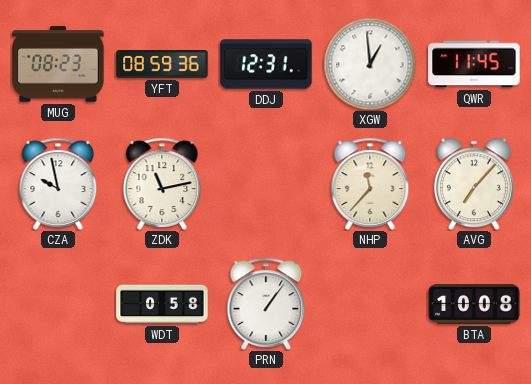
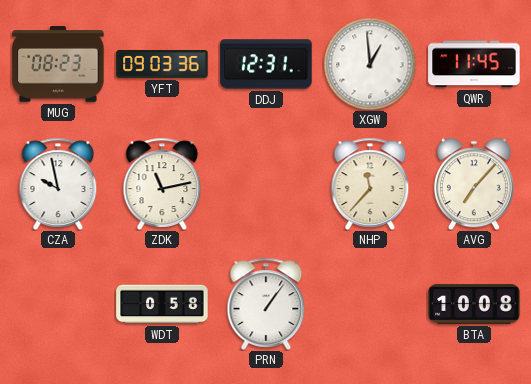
YFT: 08:59 -> 09:03
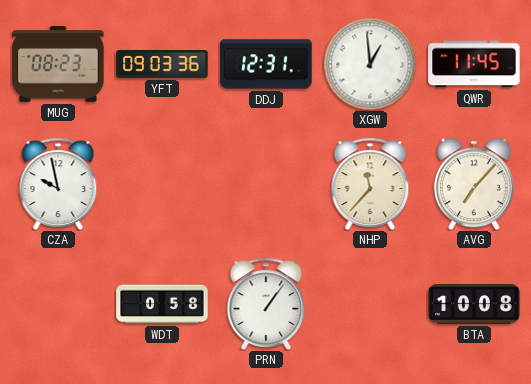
ZDK: 11:13 -> none
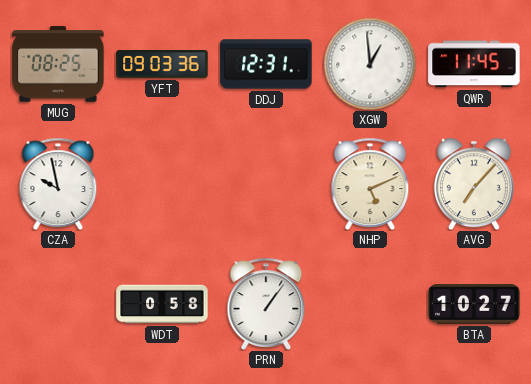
MUG: 08:23 -> 08:25
NHP: 11:37 -> 5:11
BTA: 10:08 -> 10:27
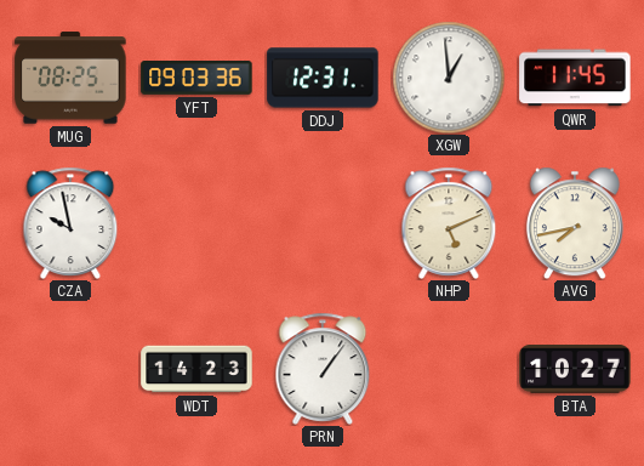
AVG: 7:07 -> 7:43
WDT: 0:58 -> 14:23
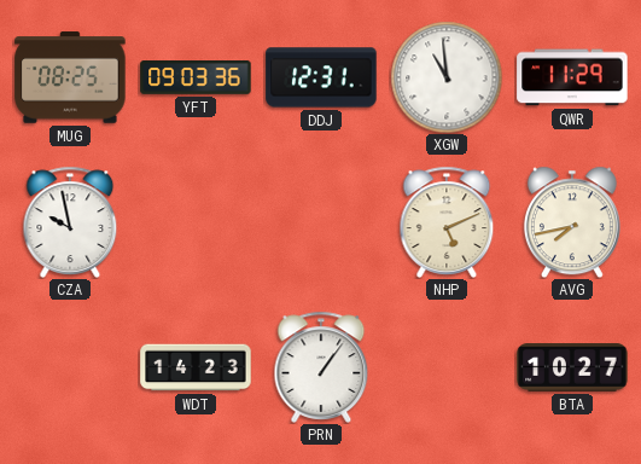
XGW: 12:59 -> 10:59
QWR: 11:45 -> 11:29
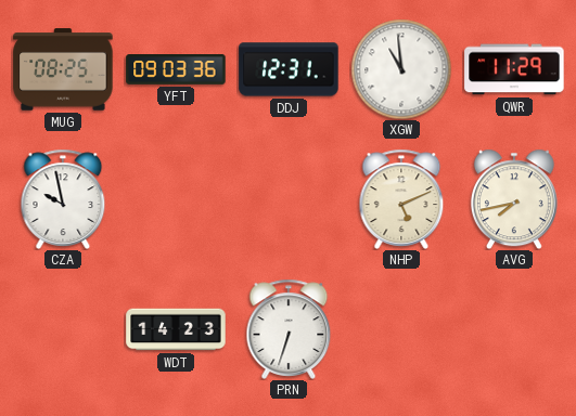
PRN: 1:06 -> 6:33
BTA: 10:27 -> none
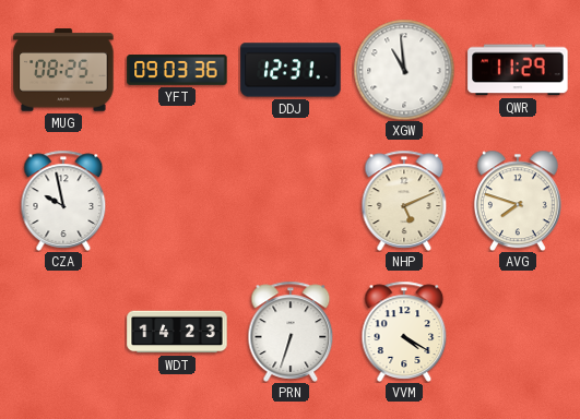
AVG: 7:43 -> 7:48
VVM: none -> 4:20
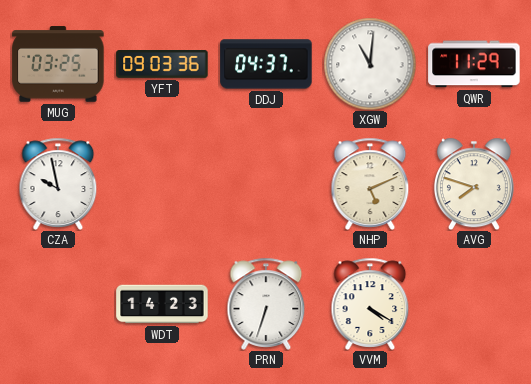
MUG: 08:25 -> 03:25
DDJ: 12:31 -> 04:37
XGW: 10:59 -> 11:01
